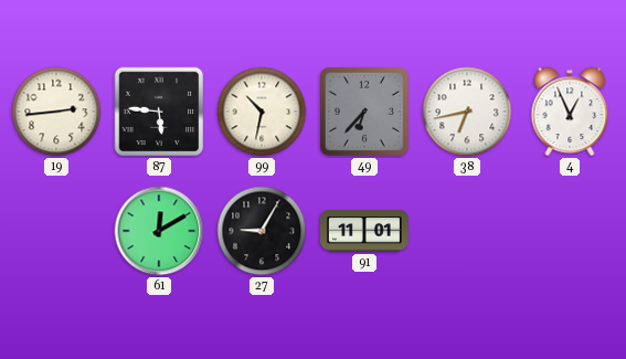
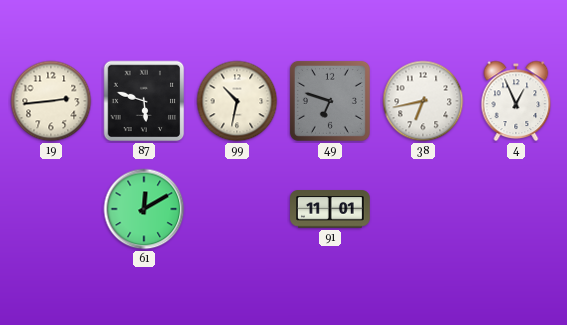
87: 5:46 -> 5:48
49: 6:37 -> 6:48
27: 9:05 -> none
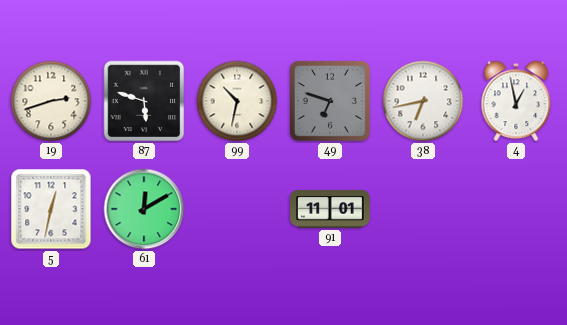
19: 2:44 -> 2:42
4: 12:56 -> 12:58
5: none -> 12:32
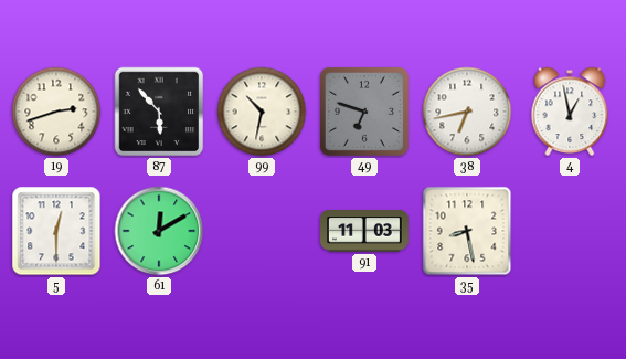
87: 5:48 -> 5:53
5: 12:32 -> 12:30
91: 11:01 -> 11:03
35: none -> 8:28
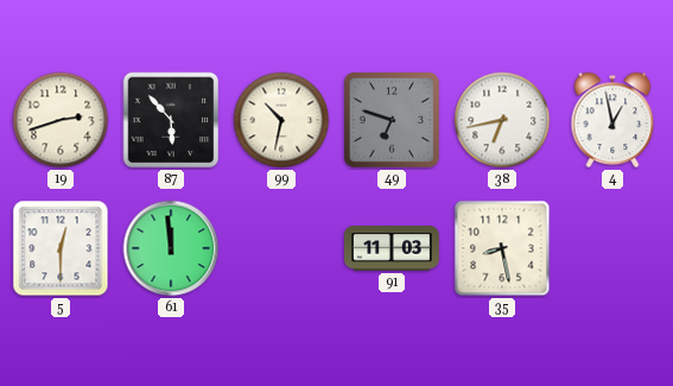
61: 12:10 -> 11:59
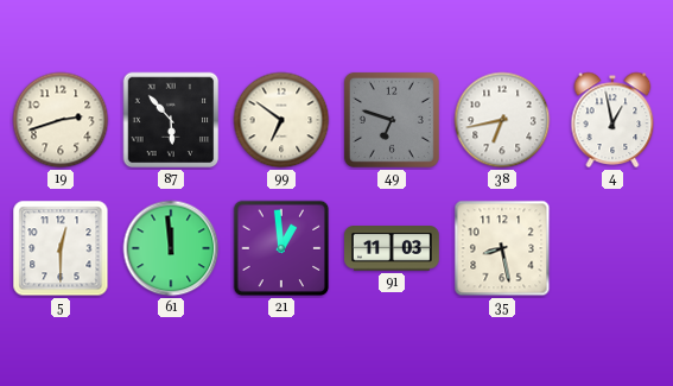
99: 10:32 -> 6:51
21: none -> 12:59
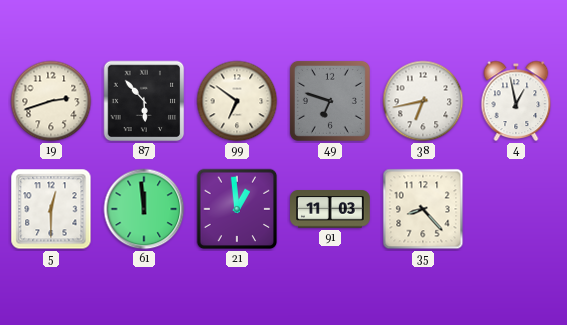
35: 8:28 -> 8:23
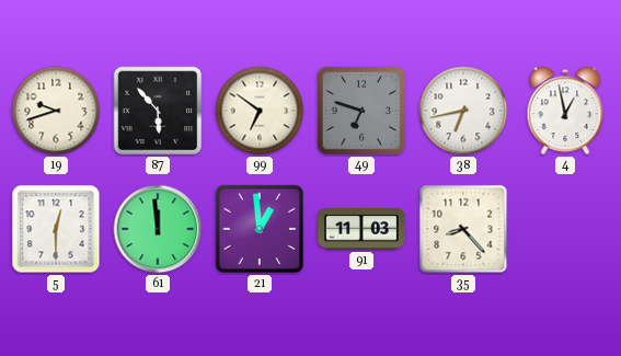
19: 2:42 -> 9:42
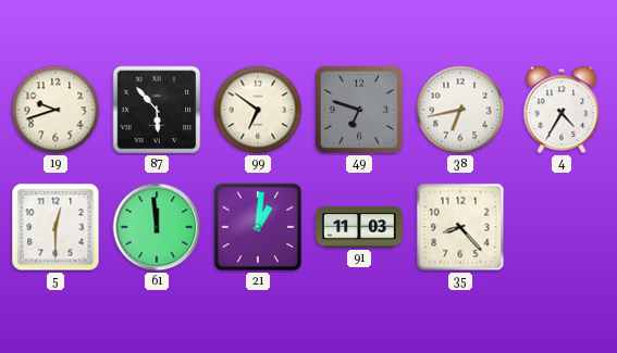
4: 12:58 -> 4:35
21: 12:59 -> 1:01
